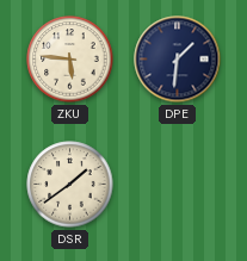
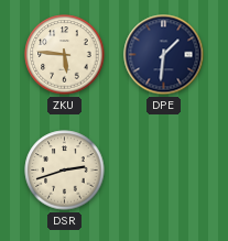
DSR: 1:39 -> 2:42
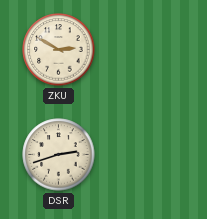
ZKU: 5:46 -> 2:50
DPE: 1:31 -> none
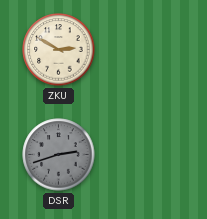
DSR dial: cream -> grey
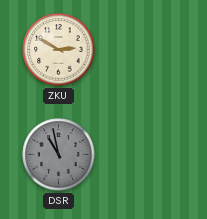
DSR: 2:42 -> 10:58
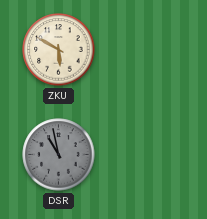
ZKU: 2:50 -> 5:50
